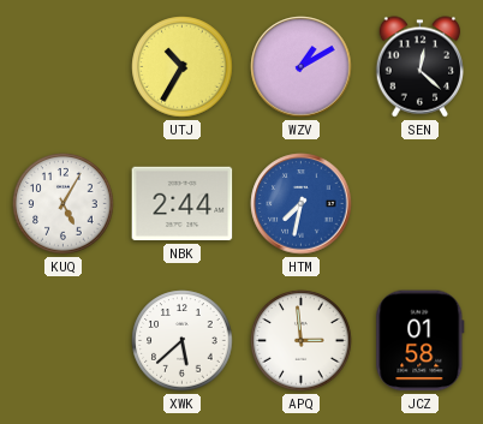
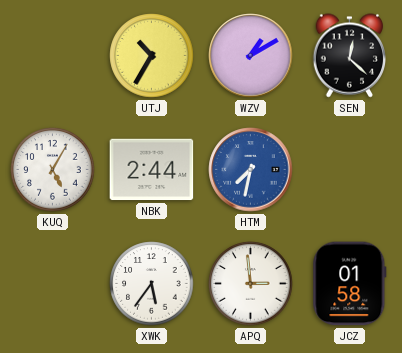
XWK: 5:38 -> 5:36
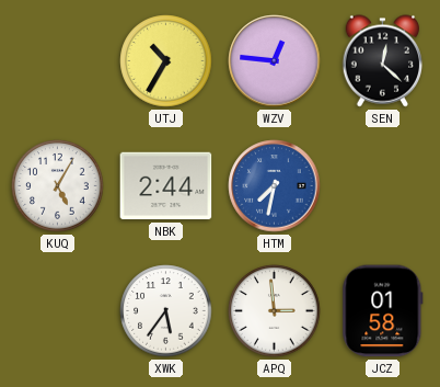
WZV: 1:10 -> 12:46
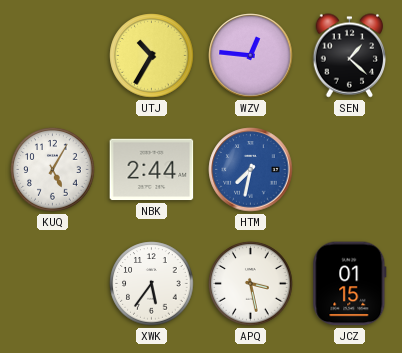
SEN: 12:22 -> 1:22
APQ: 2:59 -> 3:28
JCZ: 01:58 -> 01:15
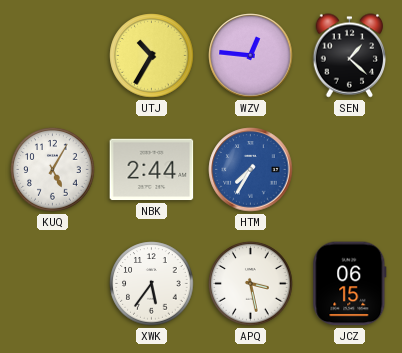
HTM: 7:32 -> 7:35
JCZ: 01:15 -> 06:15
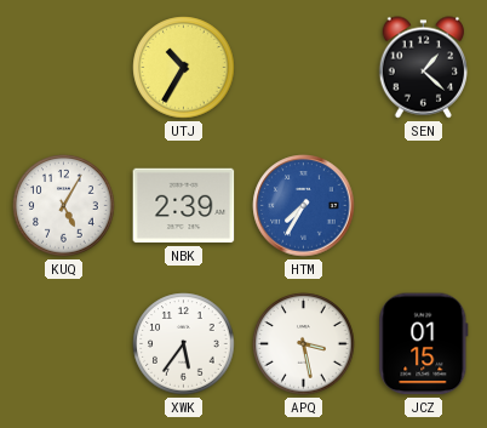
WZV: 12:46 -> none
NBK: 2:44 -> 2:39
JCZ: 06:15 -> 01:15
